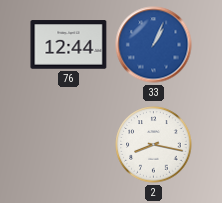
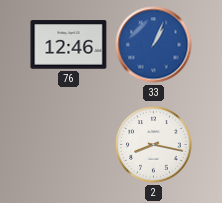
76: 12:44 -> 12:46
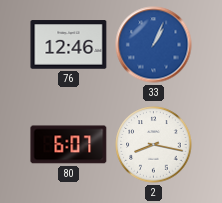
80: none -> 6:07
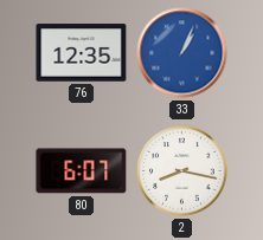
76: 12:46 -> 12:35
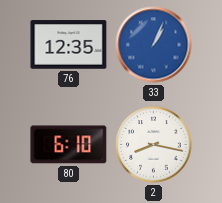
80: 6:07 -> 6:10
